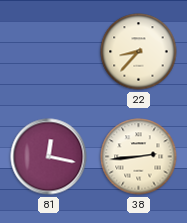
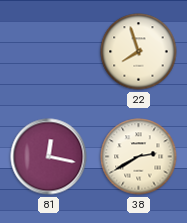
22: 8:37 -> 7:57
38: 2:44 -> 2:40
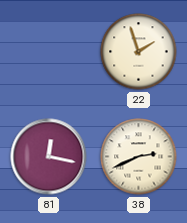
22: 7:57 -> 1:57
38: 2:40 -> 2:41
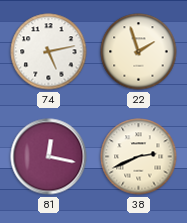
74: none -> 5:13
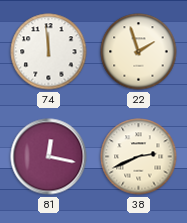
74: 5:13 -> 11:59
